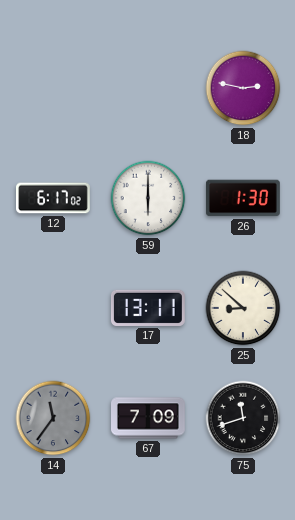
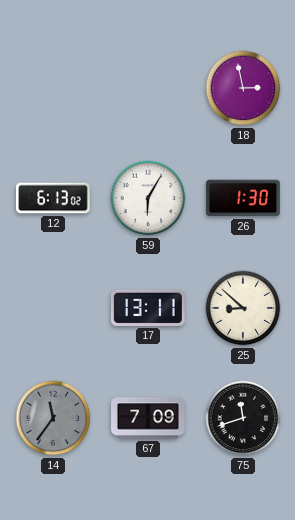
18: 2:47 -> 2:58
12: 6:17 -> 6:13
59: 6:00 -> 6:05
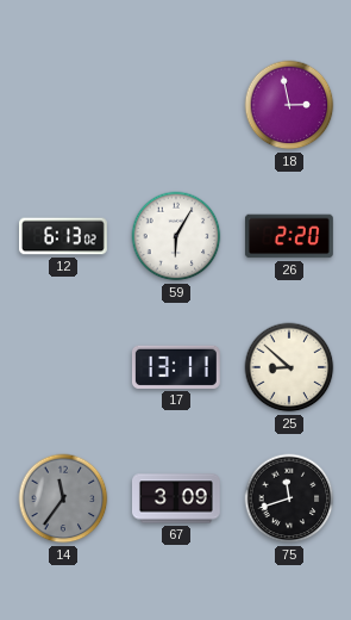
26: 1:30 -> 2:20
67: 7:09 -> 3:09
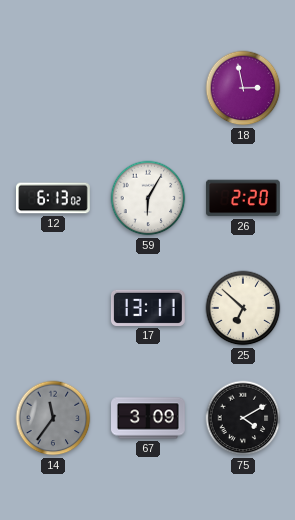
25: 8:52 -> 6:52
75: 11:42 -> 4:10
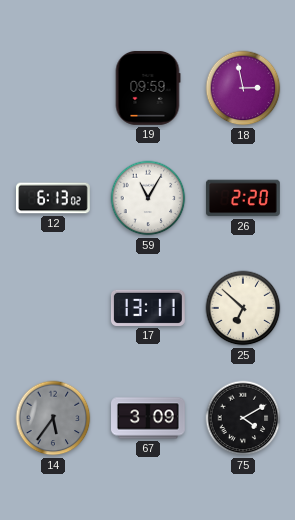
19: none -> 09:59
59: 6:05 -> 11:05
14: 11:36 -> 5:36
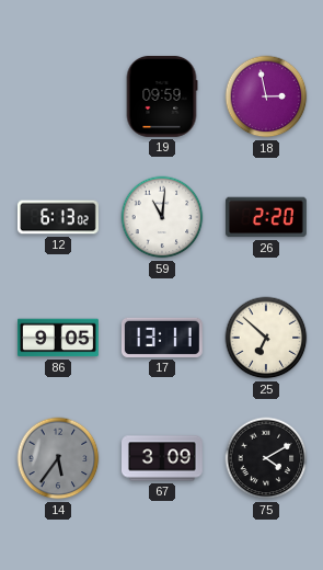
59: 11:05 -> 11:01
86: none -> 9:05
